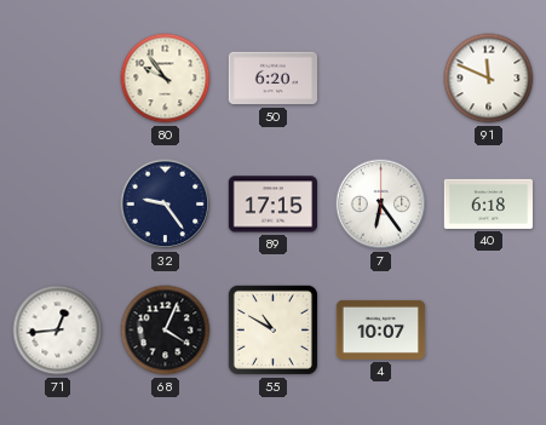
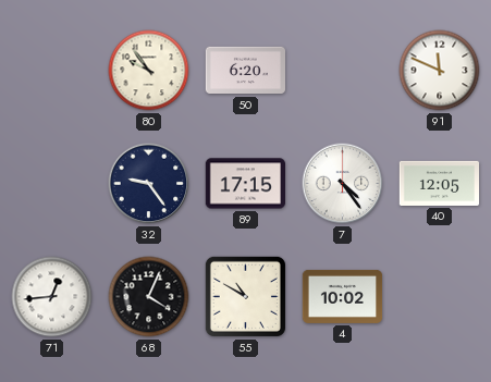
7: 6:24 -> 4:24
40: 6:18 -> 12:05
4: 10:07 -> 10:02
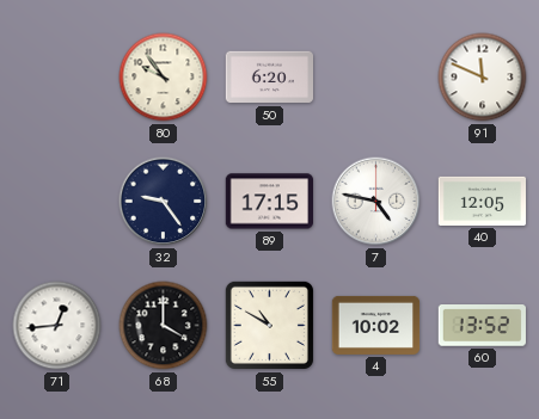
7: 4:24 -> 4:47
68: 4:04 -> 4:00
60: none -> 13:52
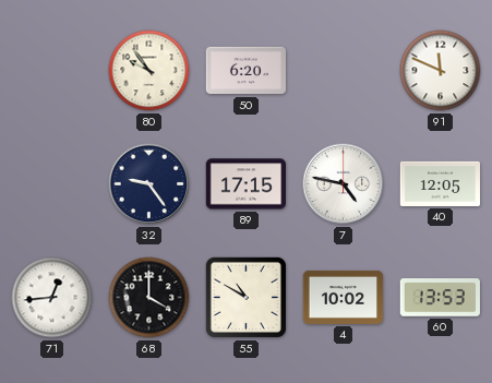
60: 13:52 -> 13:53
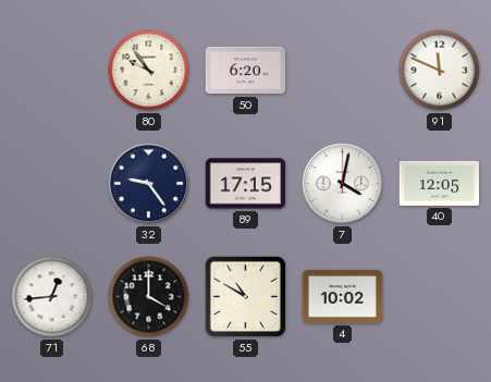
7: 4:47 -> 4:02
60: 13:53 -> none
